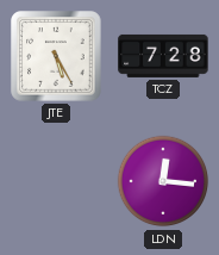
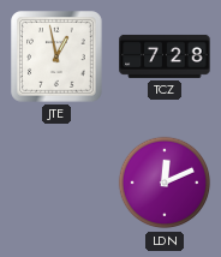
JTE: 5:25 -> 12:58
LDN: 12:16 -> 12:11
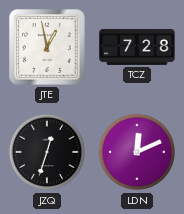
JZQ: none -> 12:33
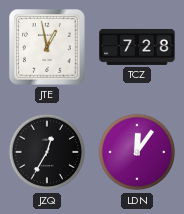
JZQ: 12:33 -> 12:35
LDN: 12:11 -> 12:06
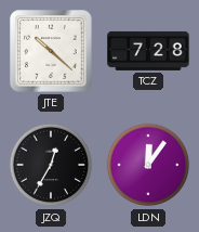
JTE: 12:58 -> 10:22
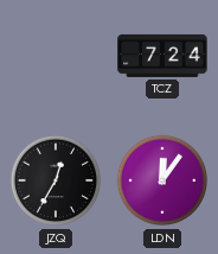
JTE: 10:22 -> none
TCZ: 7:28 -> 7:24
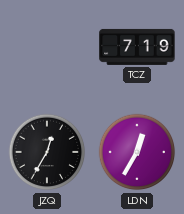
TCZ: 7:24 -> 7:19
LDN: 12:06 -> 12:35
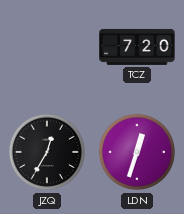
TCZ: 7:19 -> 7:20
LDN: 12:35 -> 12:33
